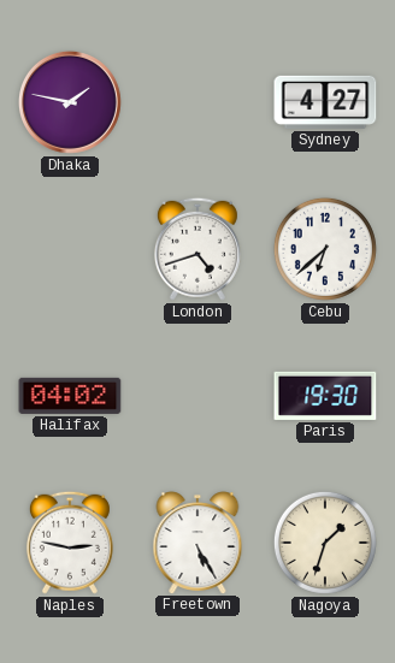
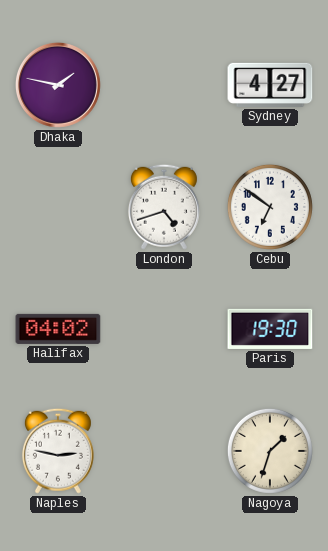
Cebu: 6:38 -> 6:51
Freetown: 5:25 -> none
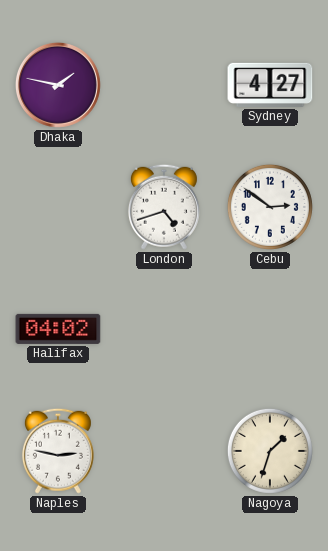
Cebu: 6:51 -> 2:51
Paris: 19:30 -> none
